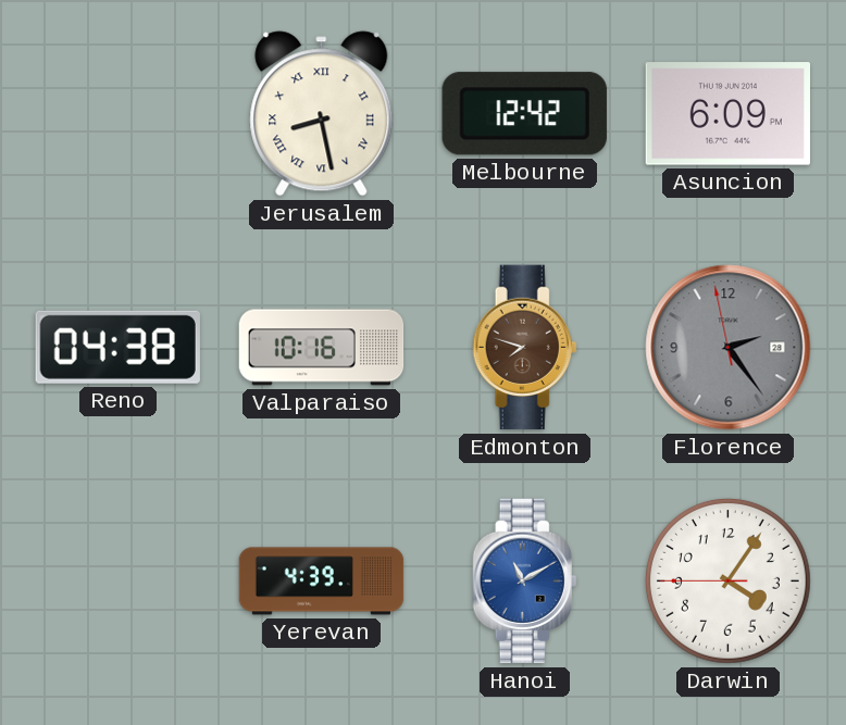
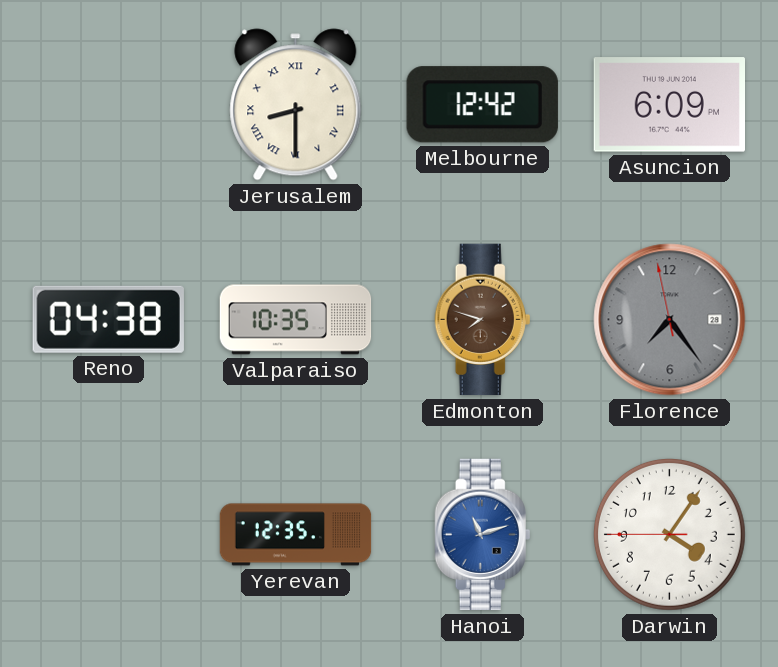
Jerusalem: 8:28 -> 8:30
Valparaiso: 10:16 -> 10:35
Florence: 2:23 -> 7:23
Yerevan: 4:39 -> 12:35
Hanoi: 11:10 -> 11:12
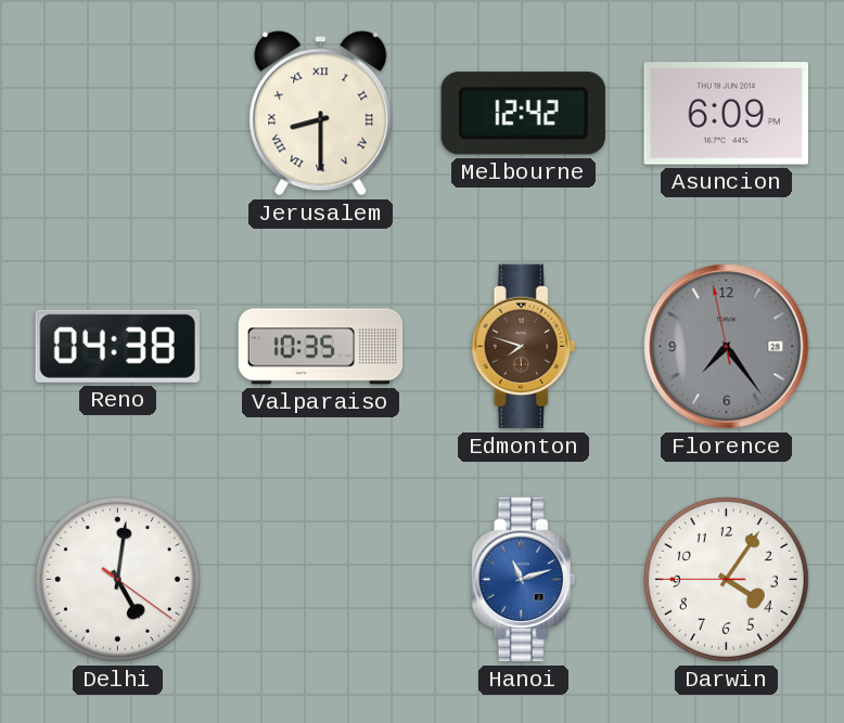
Delhi: none -> 5:01
Yerevan: 12:35 -> none
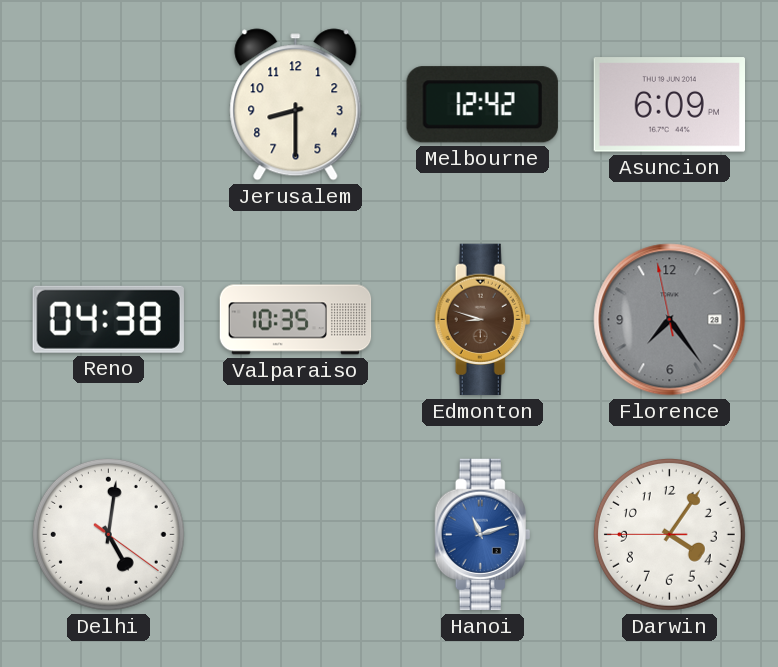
Jerusalem numerals: Roman -> Arabic
Edmonton: 7:48 -> 8:48
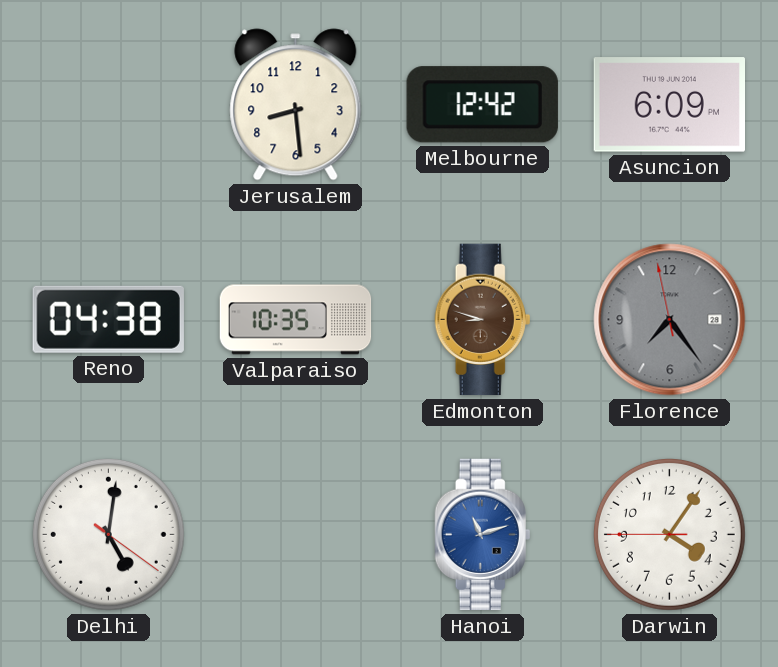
Jerusalem: 8:30 -> 8:29
